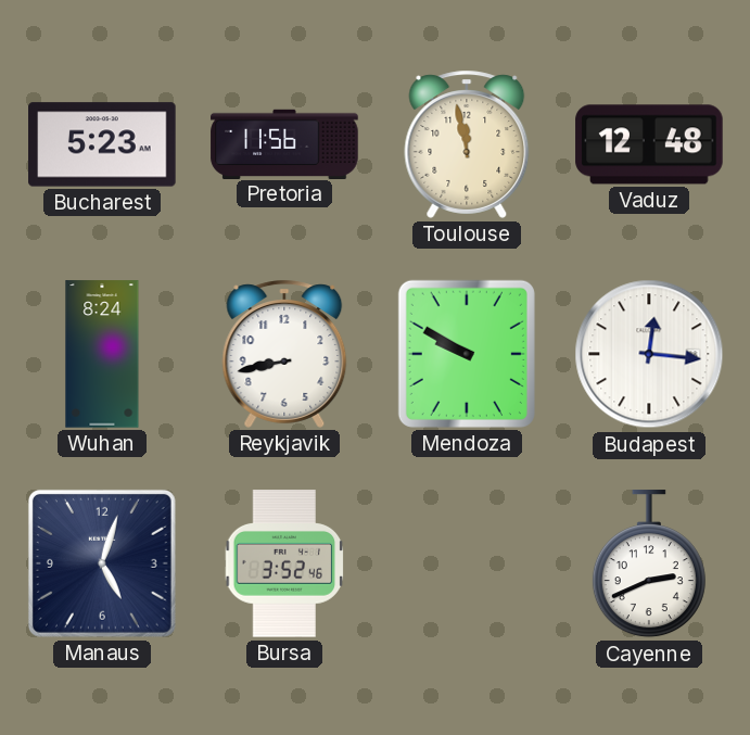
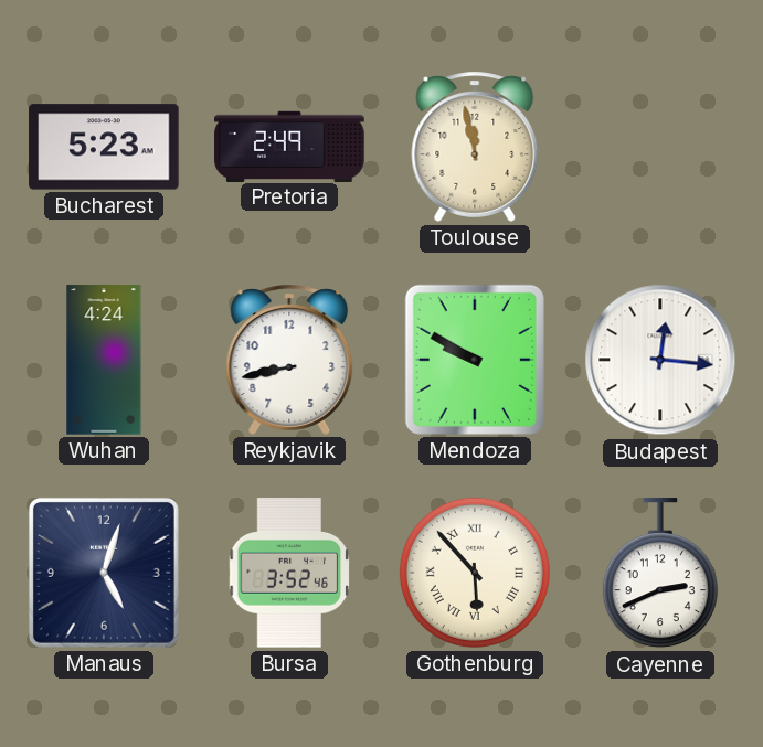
Pretoria: 11:56 -> 2:49
Vaduz: 12:48 -> none
Wuhan: 8:24 -> 4:24
Gothenburg: none -> 5:53
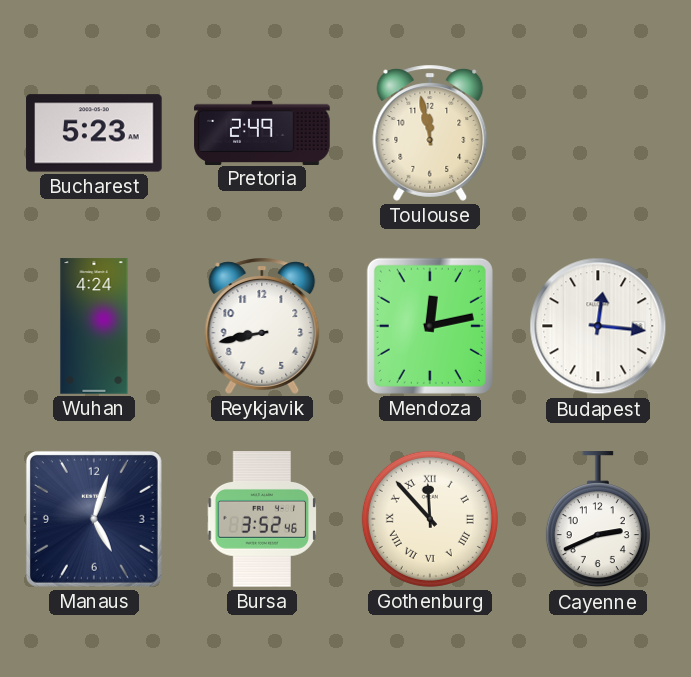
Mendoza: 9:50 -> 12:13
Gothenburg: 5:53 -> 11:53
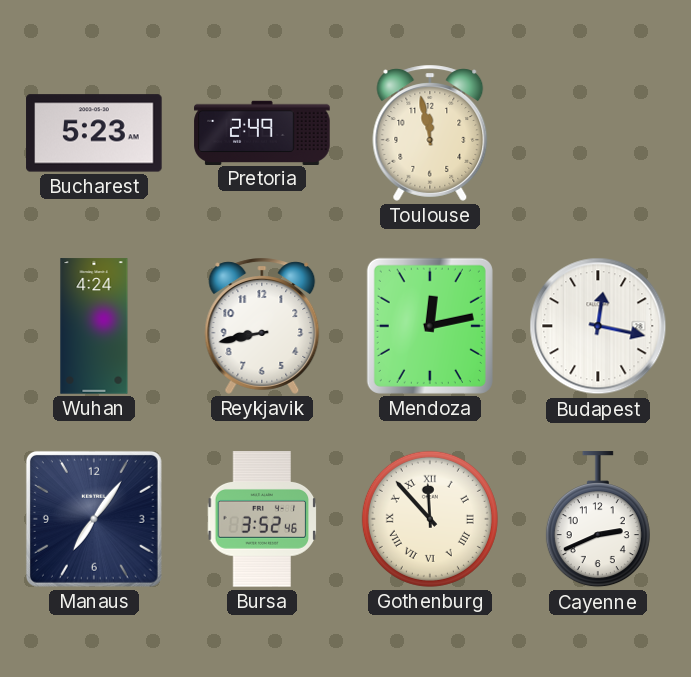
Budapest: 12:16 -> 12:17
Manaus: 5:03 -> 7:06
